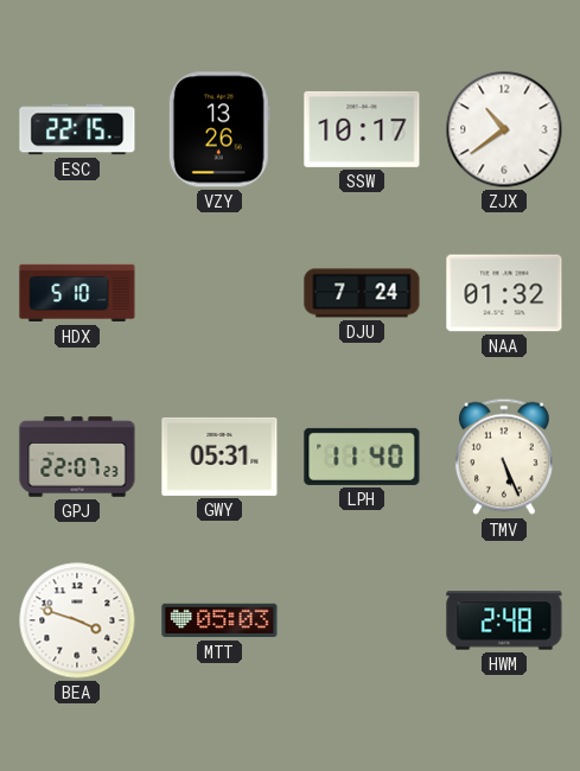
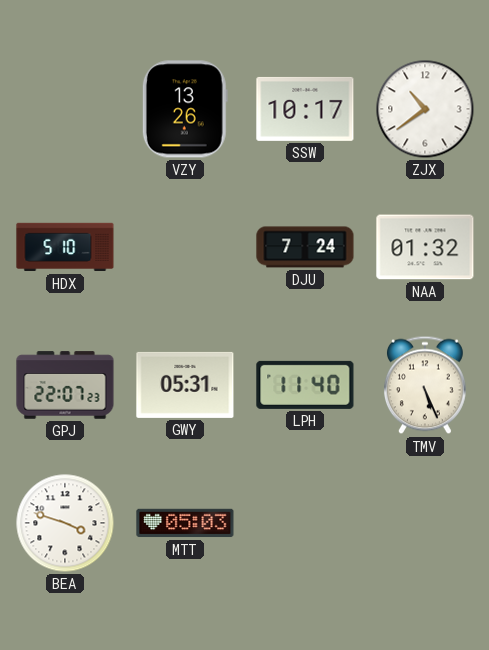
ESC: 22:15 -> none
HWM: 2:48 -> none
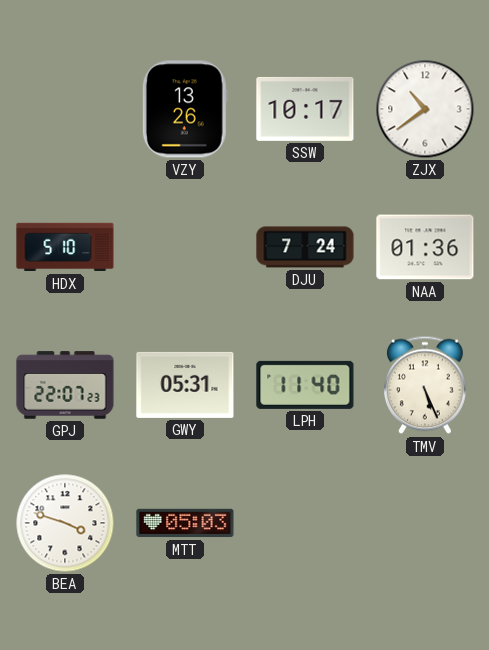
NAA: 01:32 -> 01:36
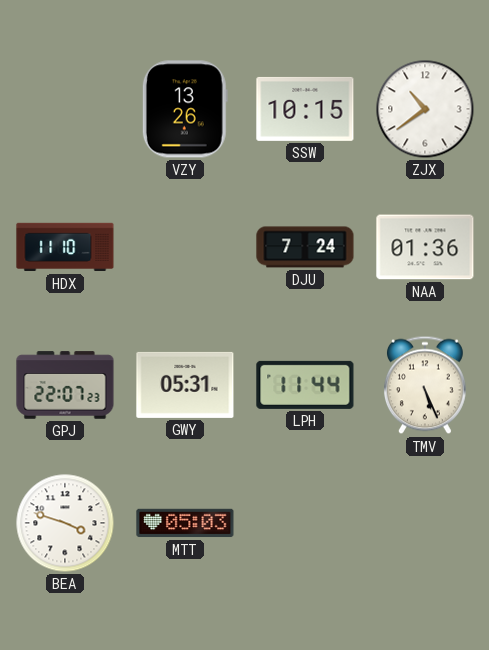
SSW: 10:17 -> 10:15
HDX: 5:10 -> 11:10
LPH: 11:40 -> 11:44
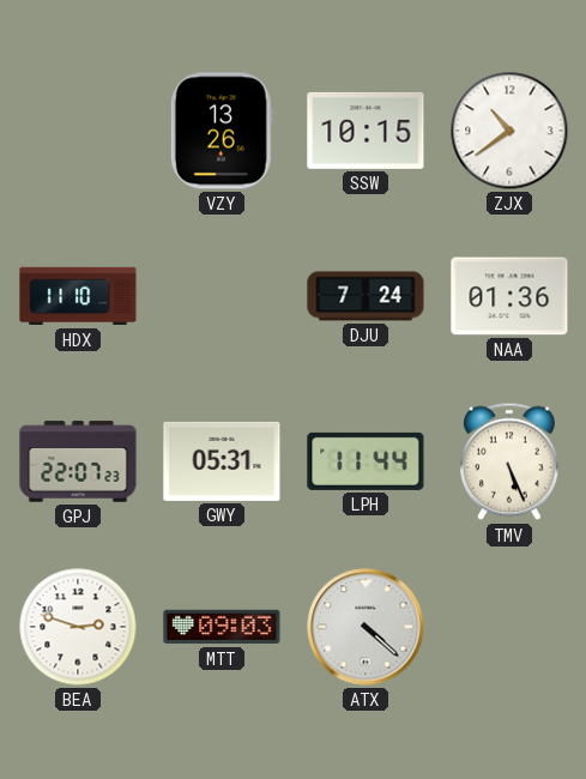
BEA: 3:48 -> 2:48
MTT: 05:03 -> 09:03
ATX: none -> 4:22
